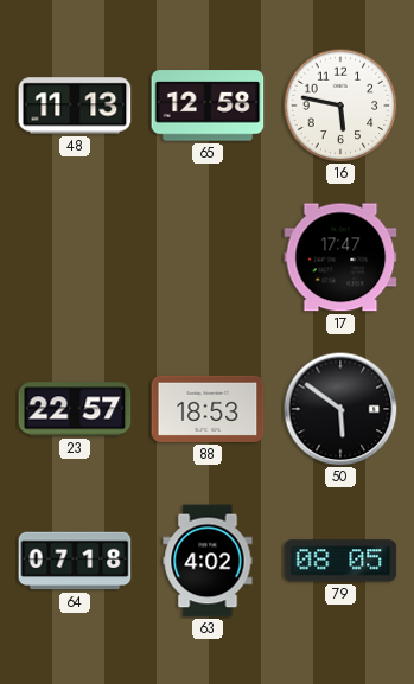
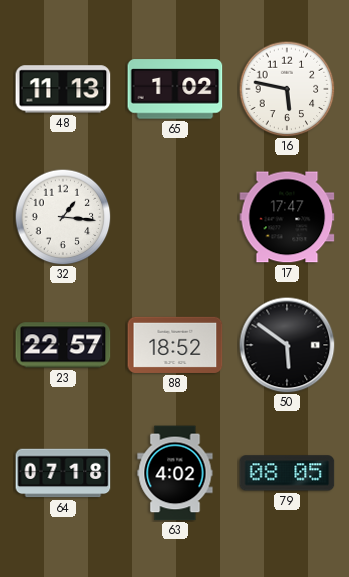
65: 12:58 -> 1:02
32: none -> 1:16
88: 18:53 -> 18:52
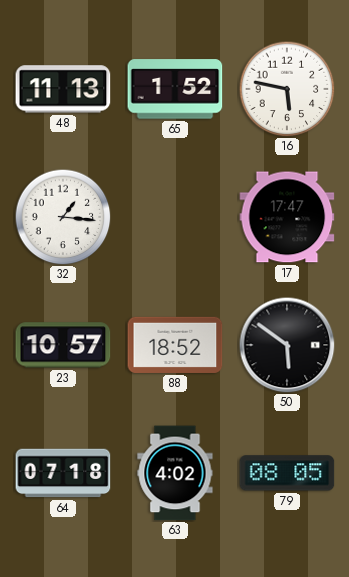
65: 1:02 -> 1:52
23: 22:57 -> 10:57
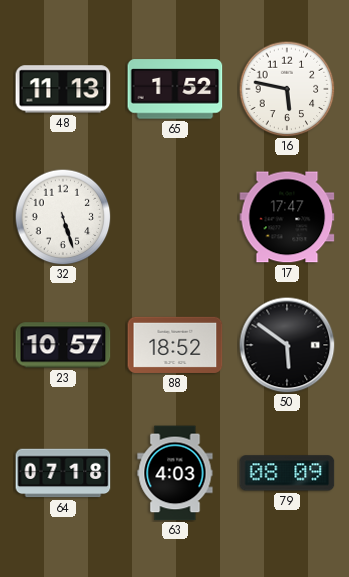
32: 1:16 -> 5:27
63: 4:02 -> 4:03
79: 08:05 -> 08:09
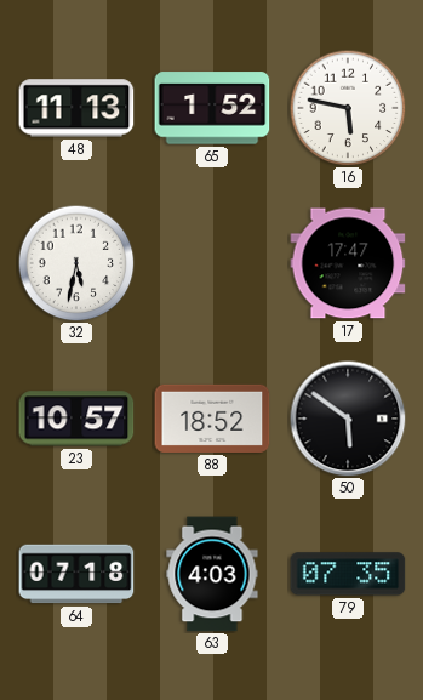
32: 5:27 -> 5:32
79: 08:09 -> 07:35
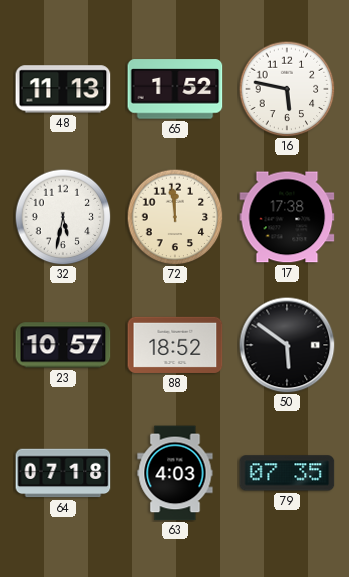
72: none -> 11:59
17: 17:47 -> 17:38
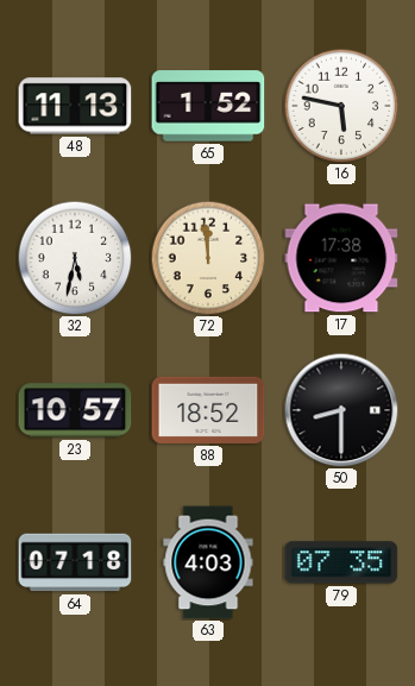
50: 5:51 -> 8:30
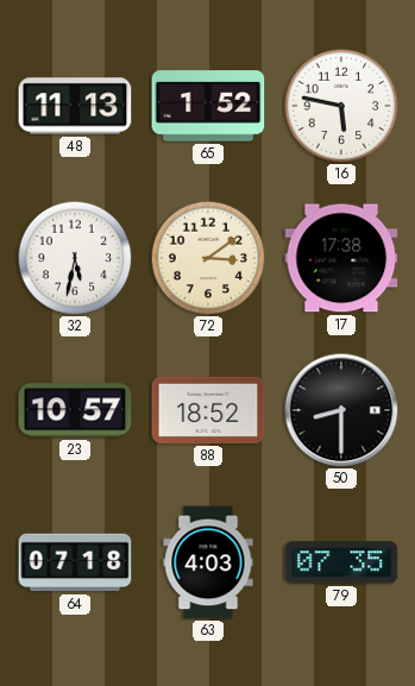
72: 11:59 -> 3:09
